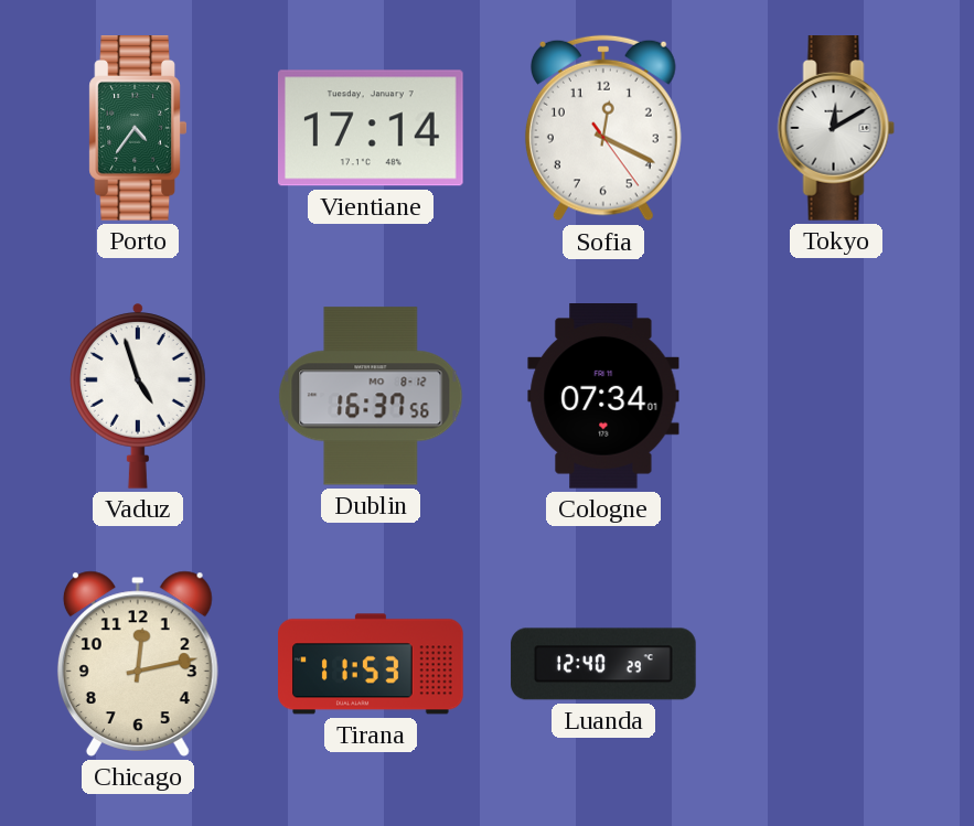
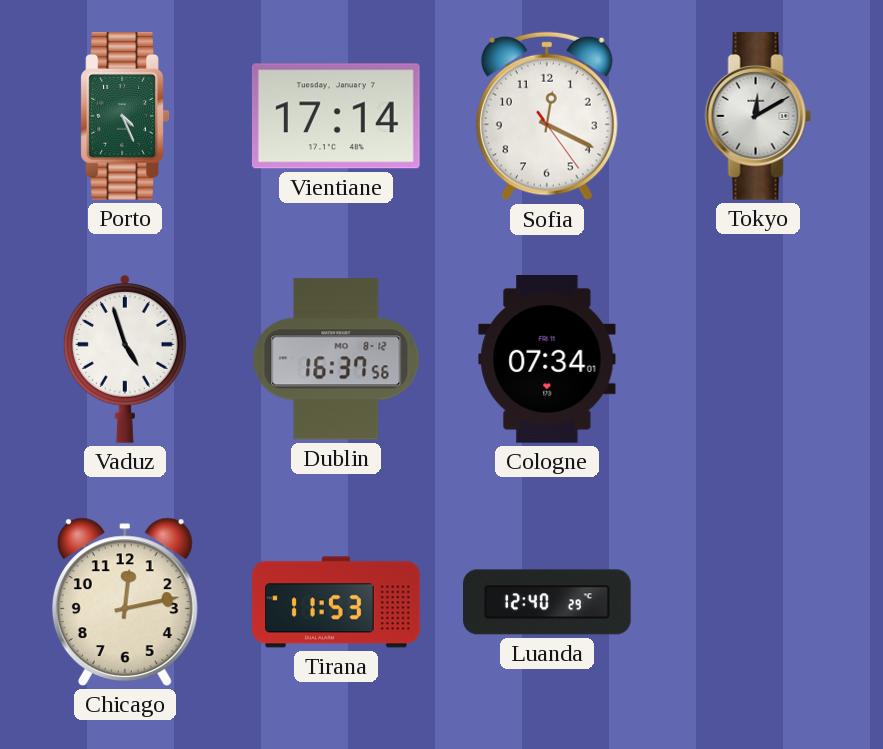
Porto: 4:36 -> 4:26
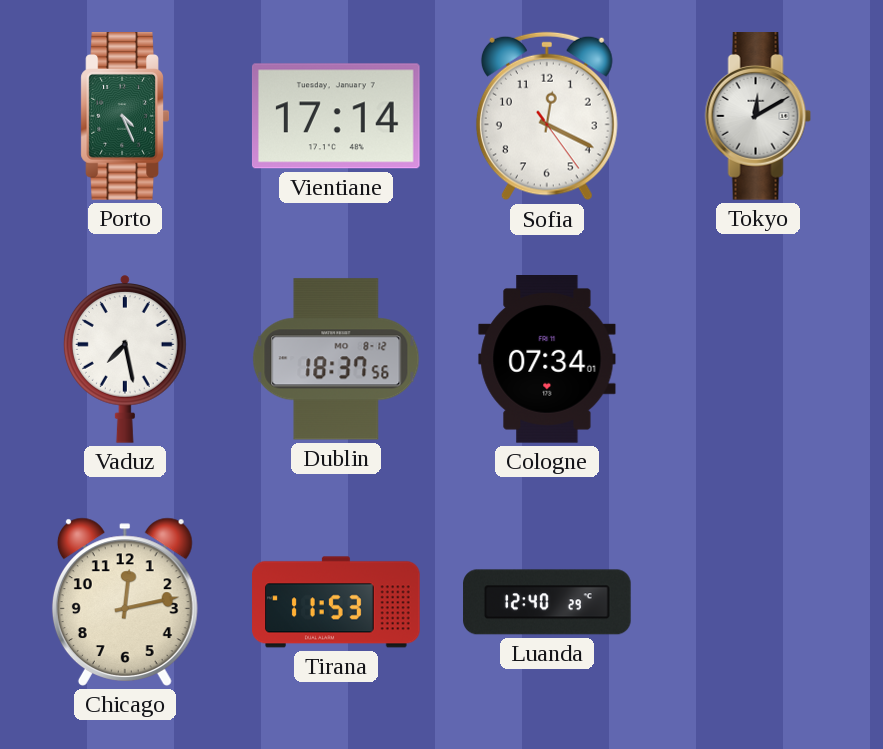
Vaduz: 4:57 -> 7:28
Dublin: 16:37 -> 18:37
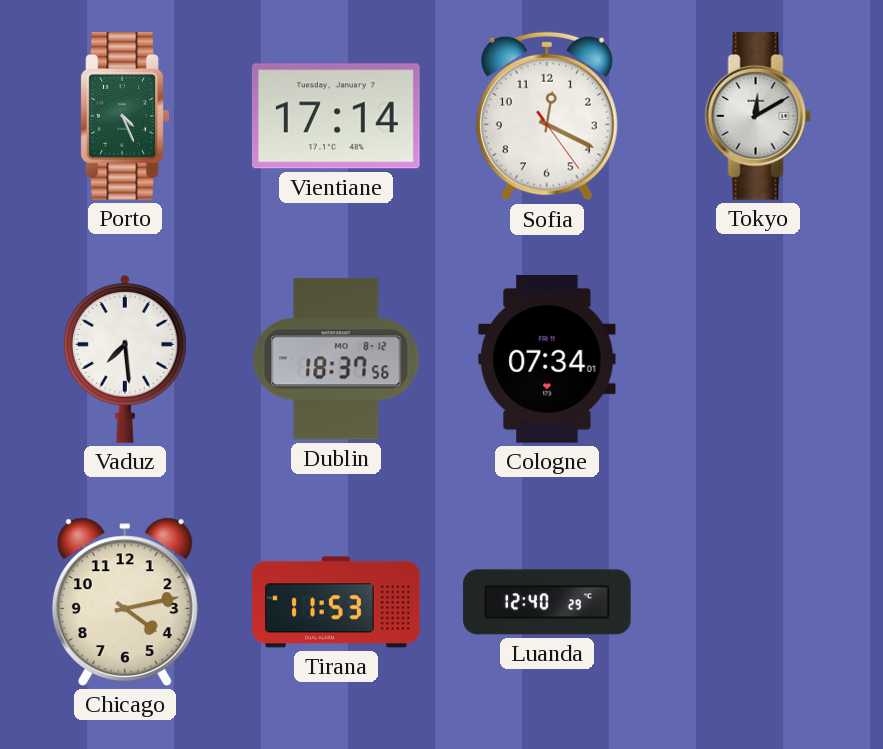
Vaduz: 7:28 -> 7:29
Chicago: 12:13 -> 4:13
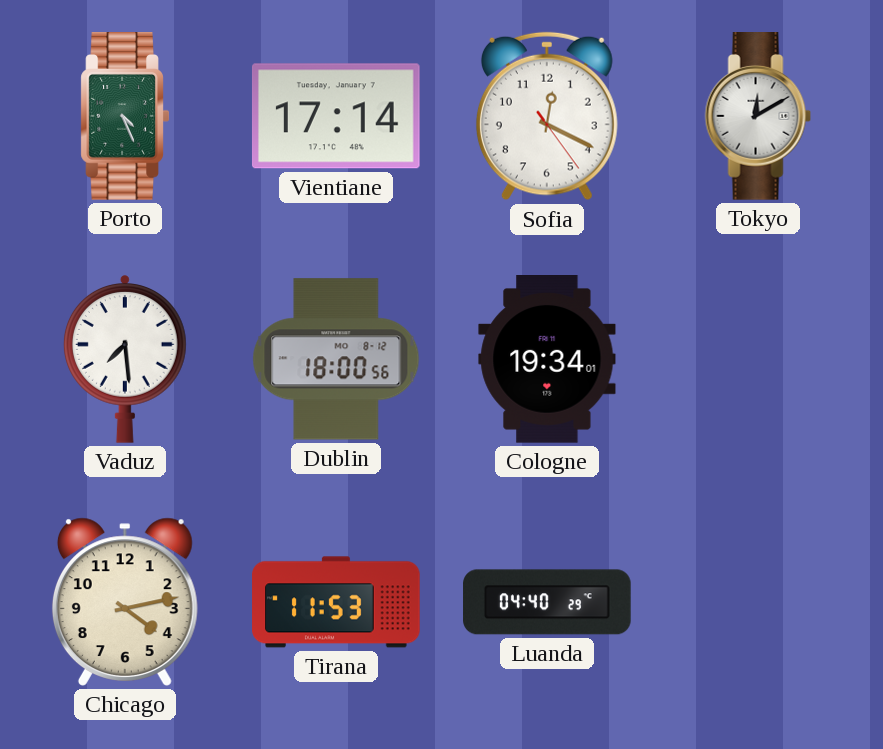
Dublin: 18:37 -> 18:00
Cologne: 07:34 -> 19:34
Luanda: 12:40 -> 04:40
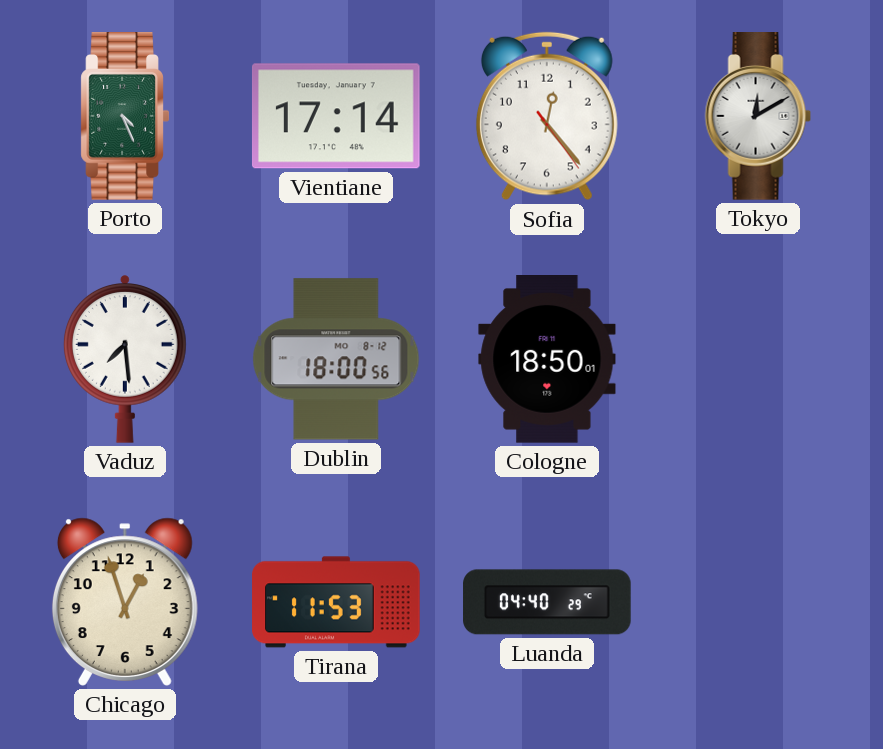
Sofia: 12:19 -> 12:23
Cologne: 19:34 -> 18:50
Chicago: 4:13 -> 12:57
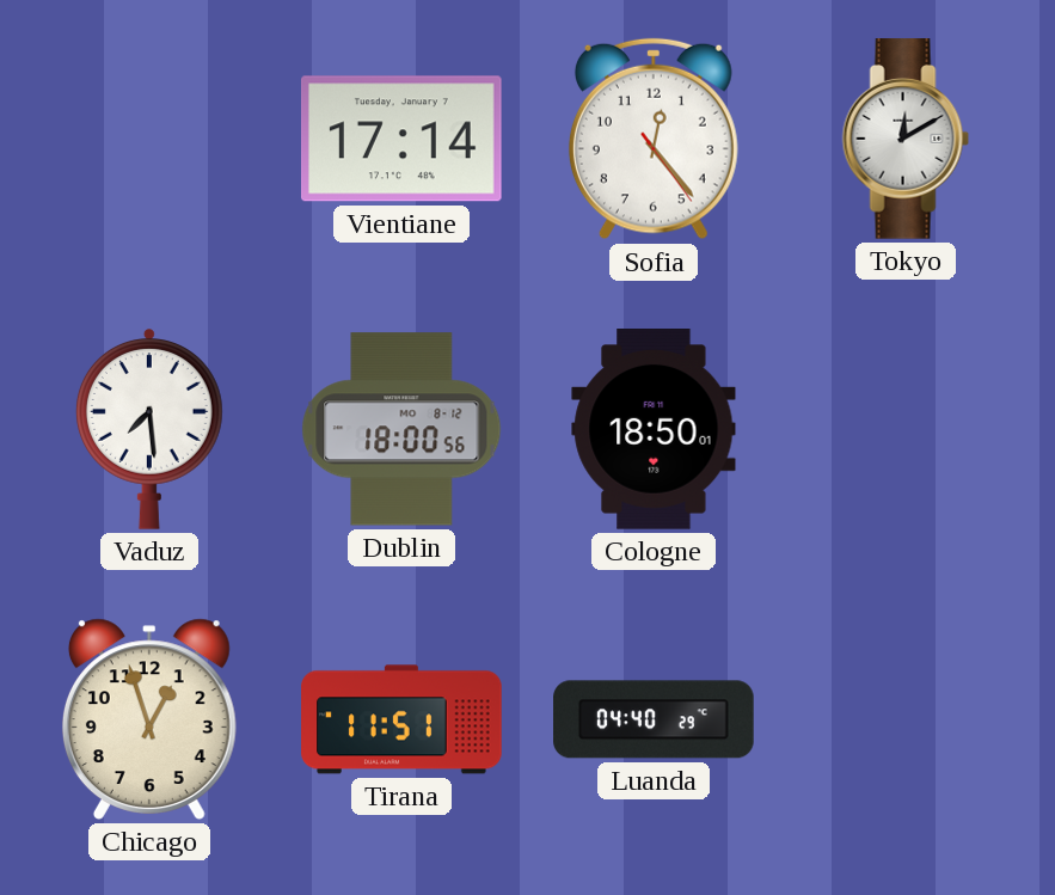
Porto: 4:26 -> none
Tirana: 11:53 -> 11:51
